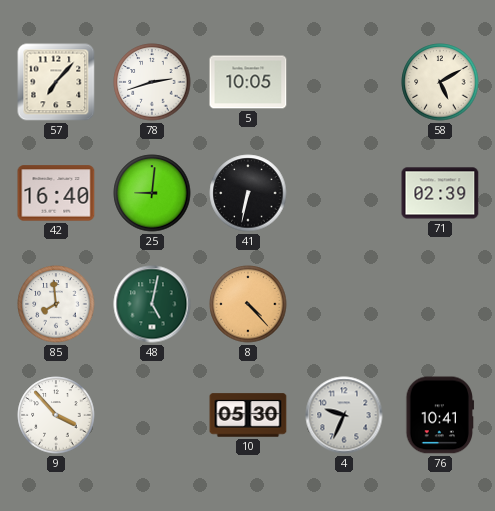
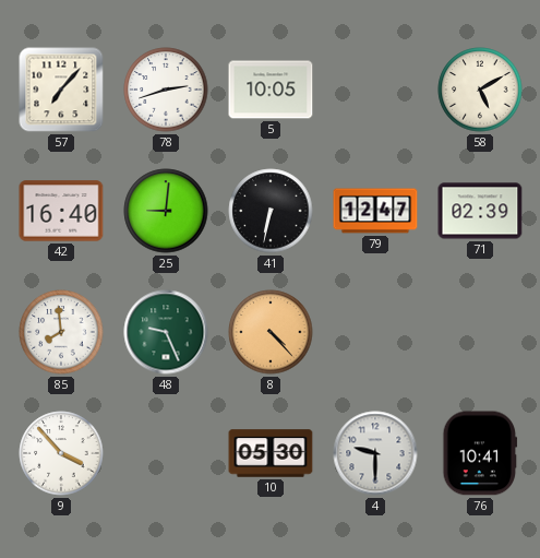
79: none -> 12:47
48: 5:02 -> 9:26
4: 9:34 -> 9:30
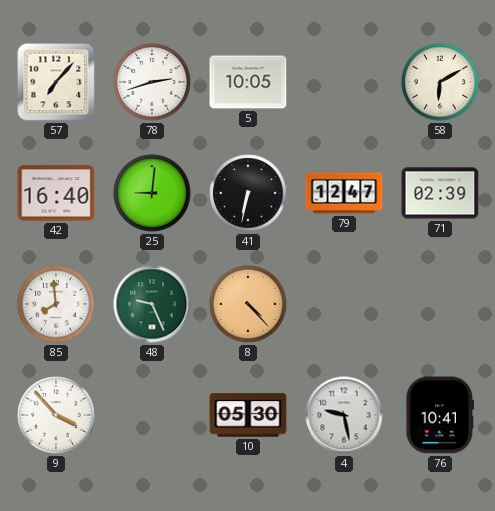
58: 5:10 -> 6:10
4: 9:30 -> 9:28
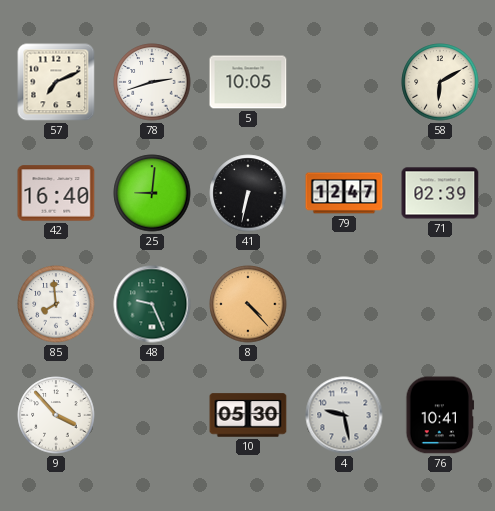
57: 7:07 -> 7:11
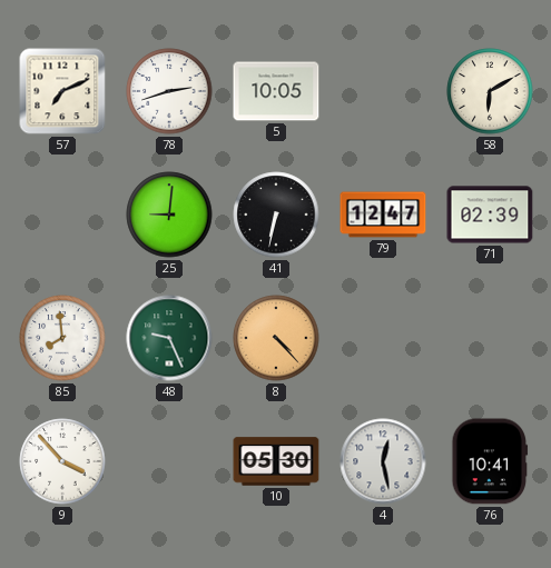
42: 16:40 -> none
4: 9:28 -> 12:28
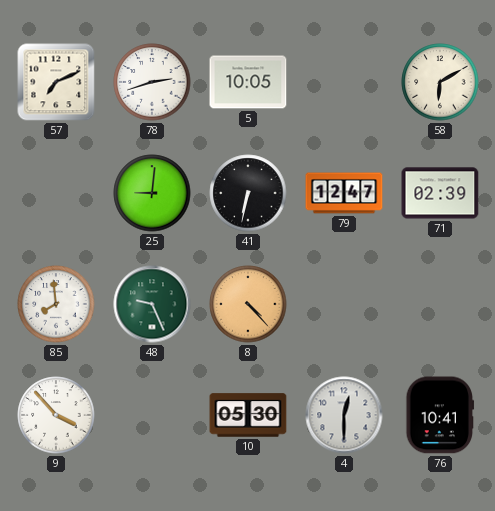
4: 12:28 -> 12:30
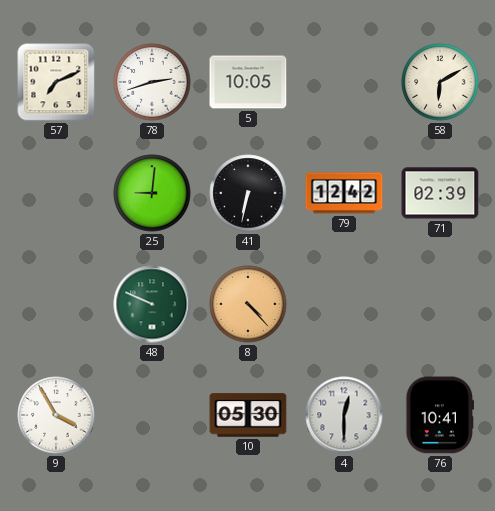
79: 12:47 -> 12:42
85: 7:59 -> none
48: 9:26 -> 9:49
9: 3:53 -> 3:55
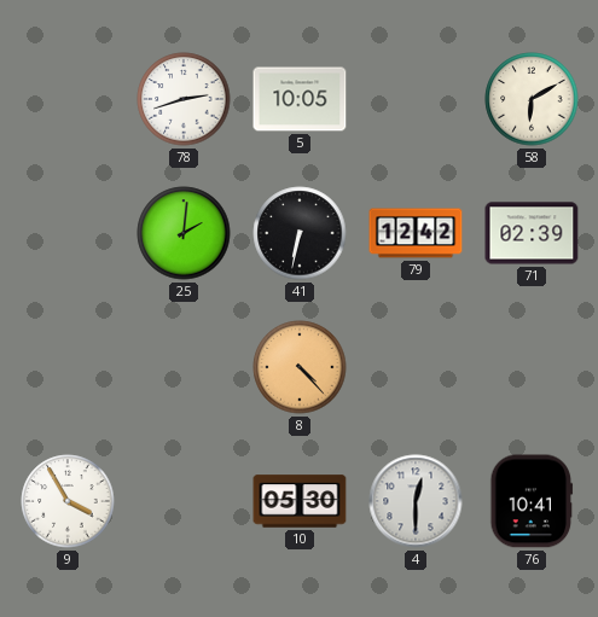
57: 7:11 -> none
25: 9:01 -> 2:01
48: 9:49 -> none
